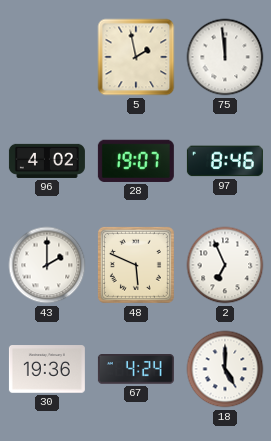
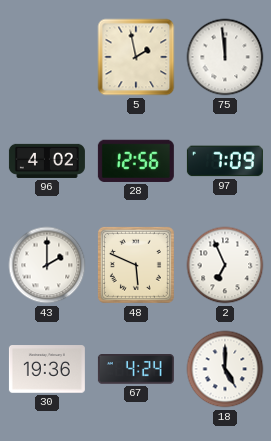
28: 19:07 -> 12:56
97: 8:46 -> 7:09
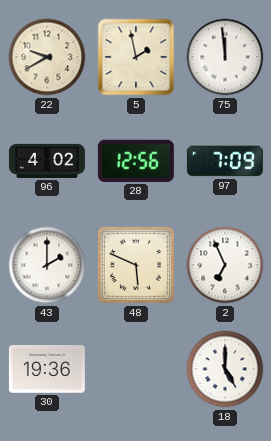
22: none -> 9:40
67: 4:24 -> none
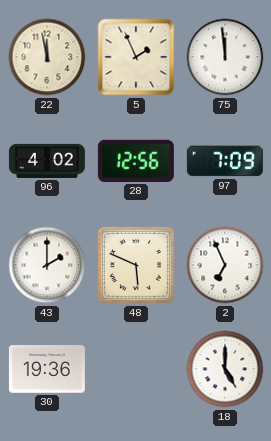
22: 9:40 -> 11:58
5: 1:58 -> 1:56
